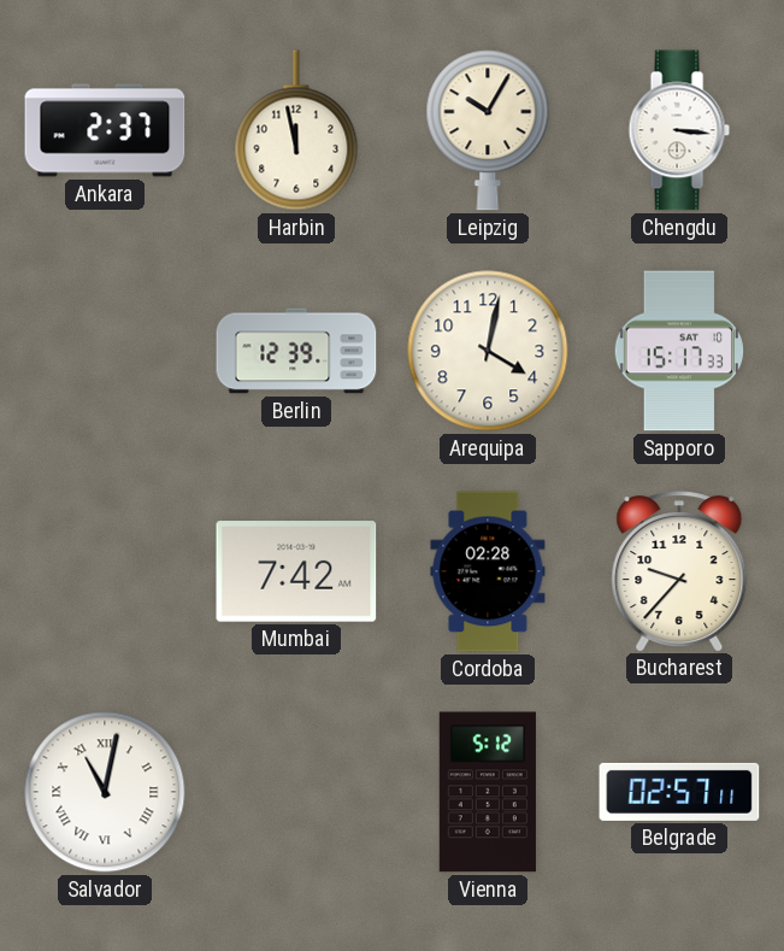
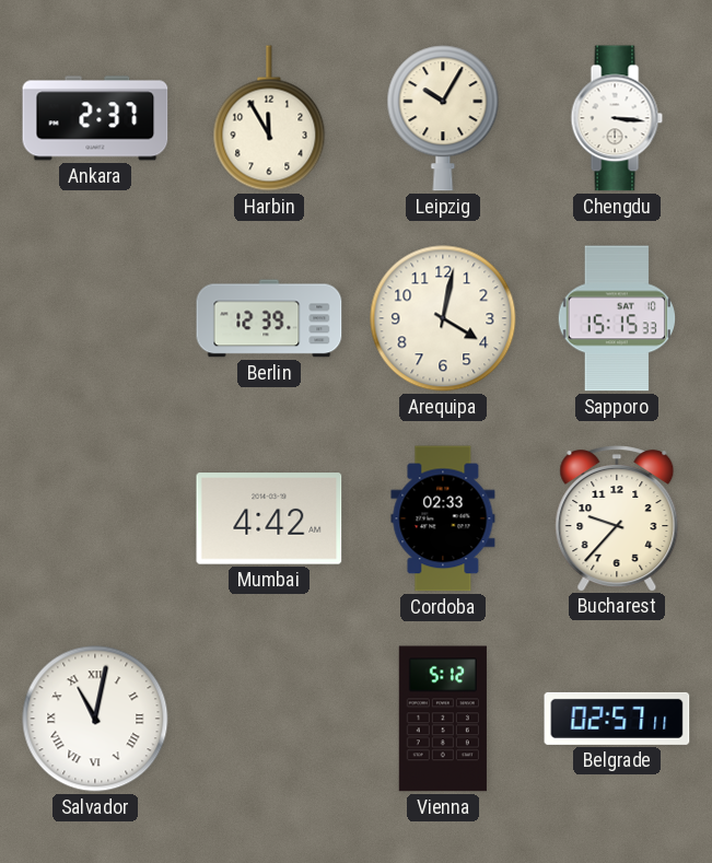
Harbin: 11:58 -> 11:55
Sapporo: 15:17 -> 15:15
Mumbai: 7:42 -> 4:42
Cordoba: 02:28 -> 02:33
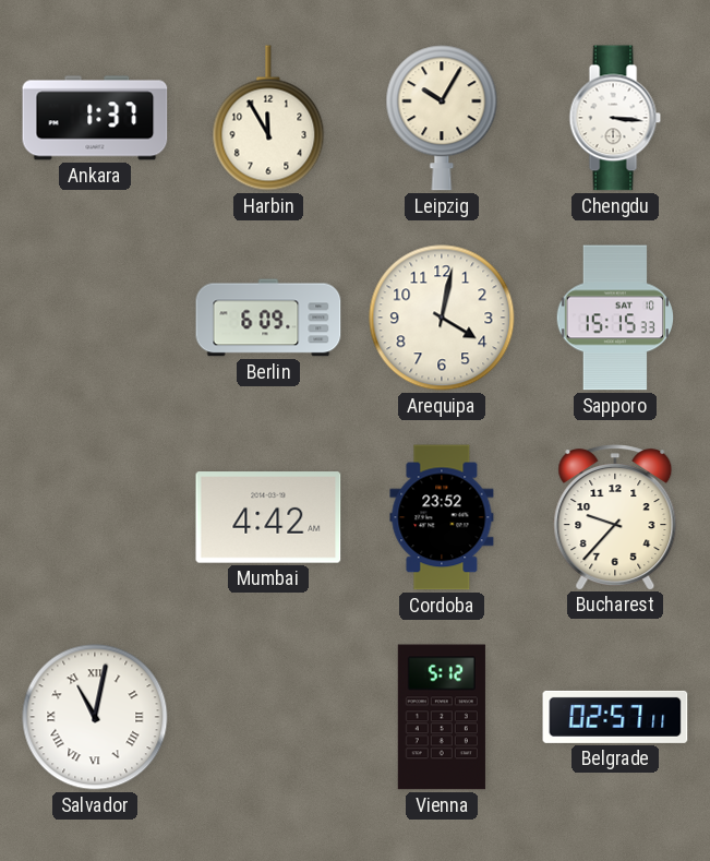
Ankara: 2:37 -> 1:37
Berlin: 12:39 -> 6:09
Cordoba: 02:33 -> 23:52
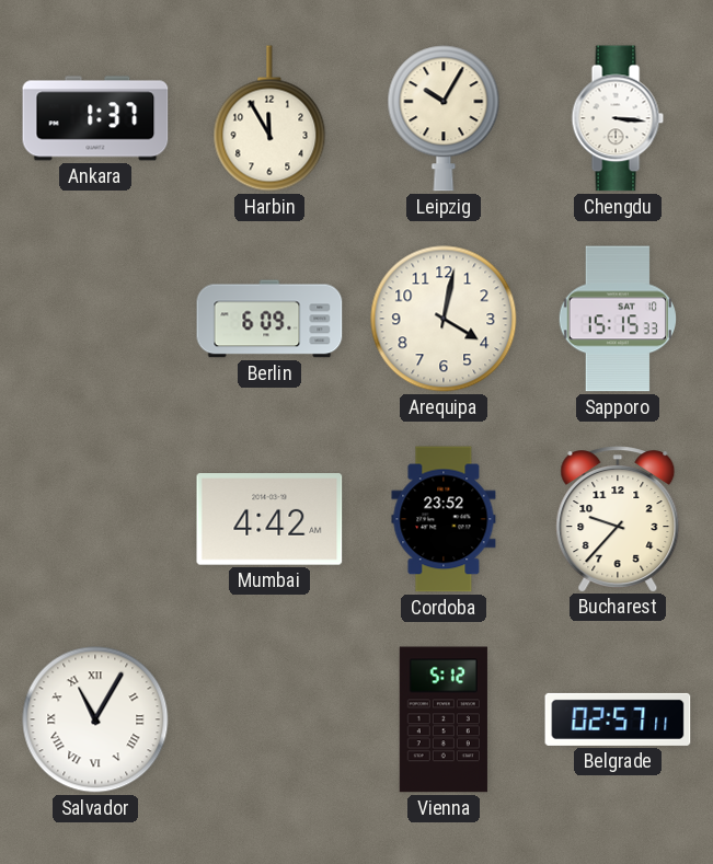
Salvador: 11:02 -> 11:05
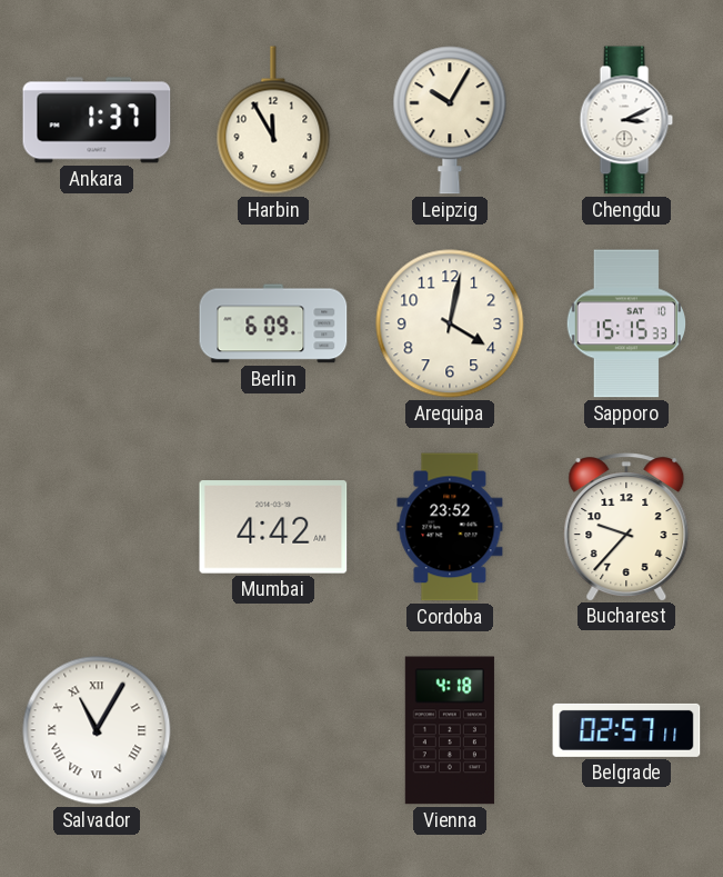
Chengdu: 3:16 -> 3:11
Vienna: 5:12 -> 4:18
